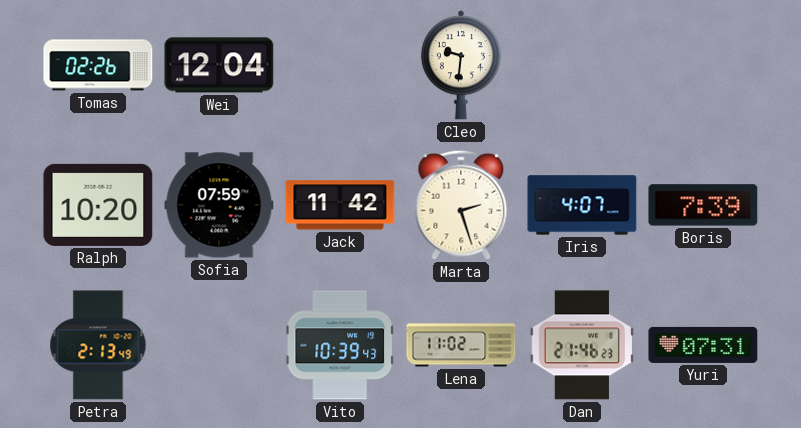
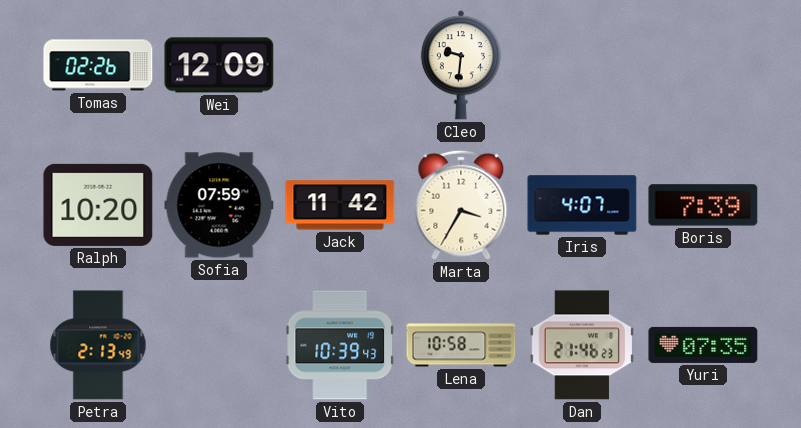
Wei: 12:04 -> 12:09
Marta: 2:27 -> 3:35
Lena: 11:02 -> 10:58
Yuri: 07:31 -> 07:35
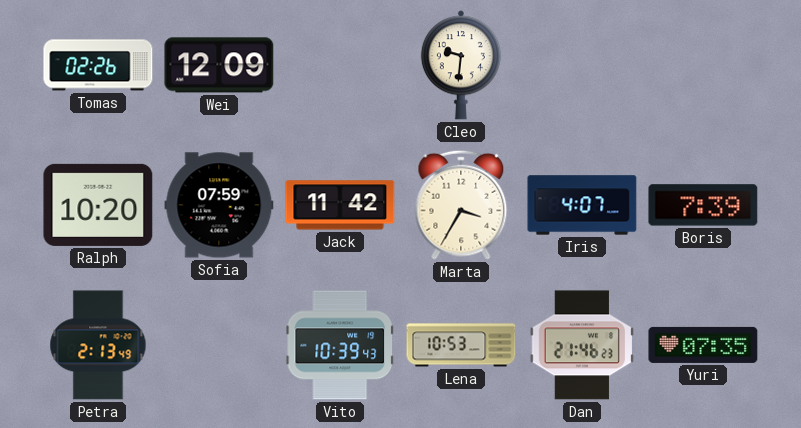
Lena: 10:58 -> 10:53
